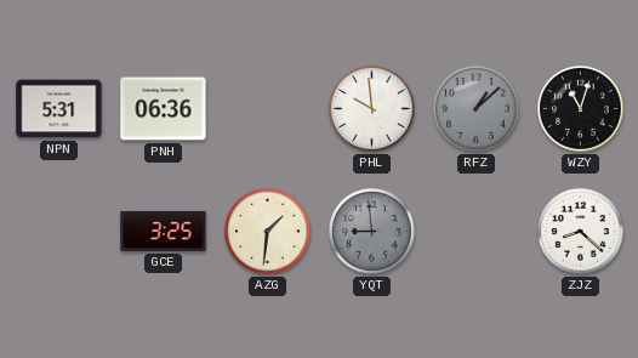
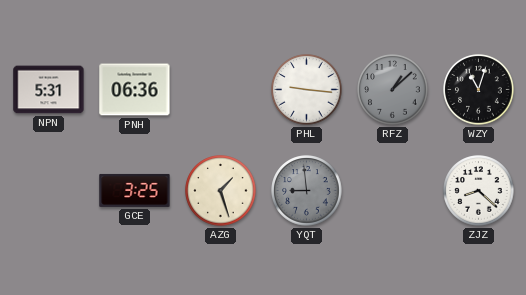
PHL: 9:59 -> 9:16
AZG: 1:31 -> 1:27
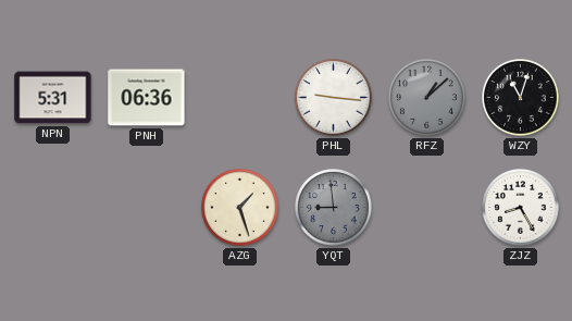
GCE: 3:25 -> none
ZJZ: 8:22 -> 8:25
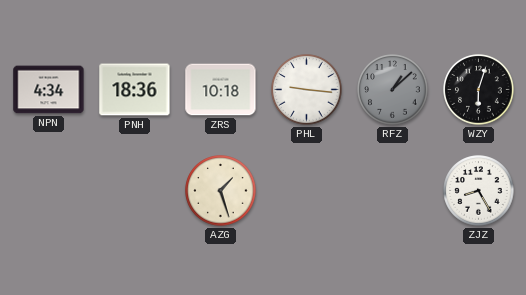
NPN: 5:31 -> 4:34
PNH: 06:36 -> 18:36
ZRS: none -> 10:18
WZY: 11:03 -> 6:03
YQT: 8:59 -> none
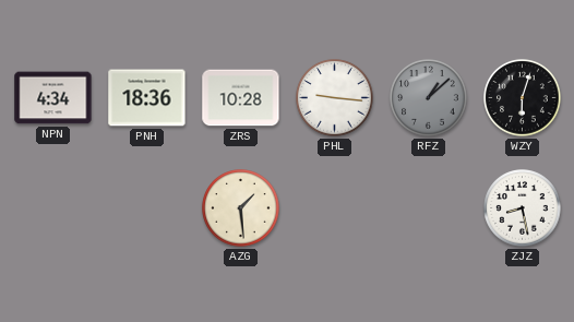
ZRS: 10:18 -> 10:28
AZG: 1:27 -> 1:29
ZJZ: 8:25 -> 8:28
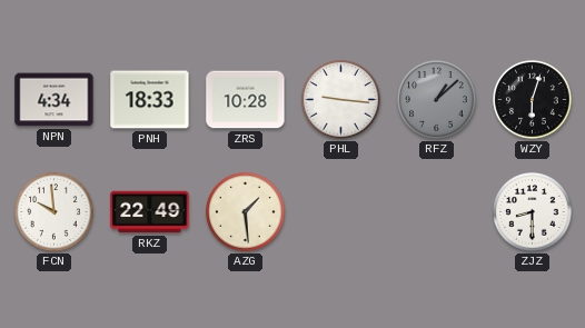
PNH: 18:36 -> 18:33
FCN: none -> 9:59
RKZ: none -> 22:49
ZJZ: 8:28 -> 8:30
